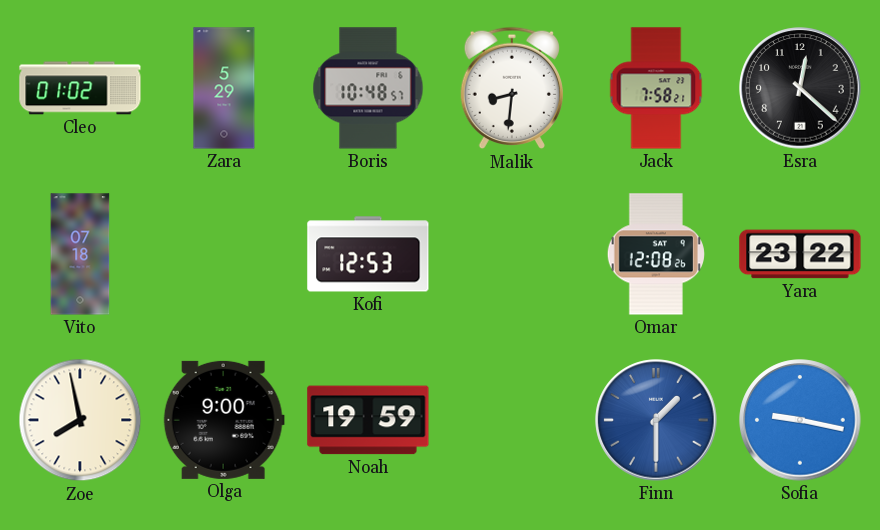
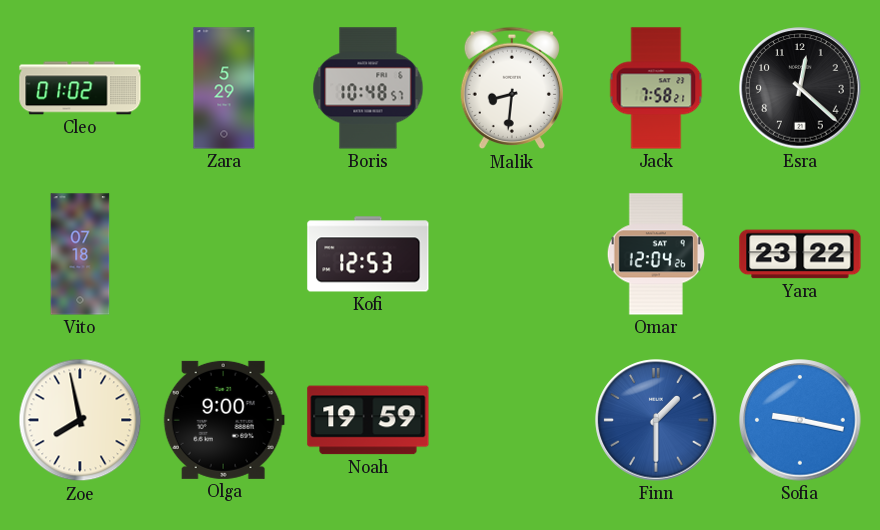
Omar: 12:08 -> 12:04
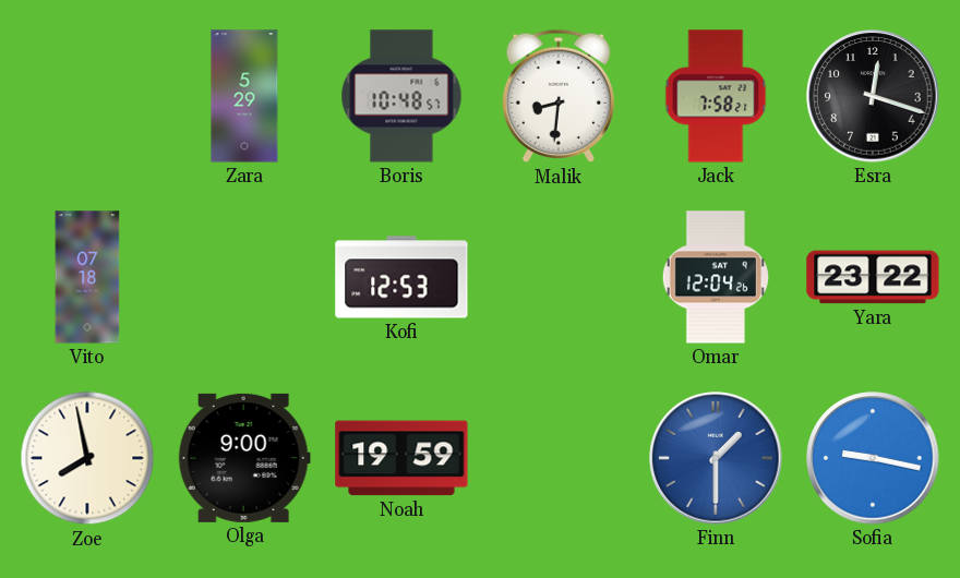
Cleo: 01:02 -> none
Esra: 12:22 -> 12:18
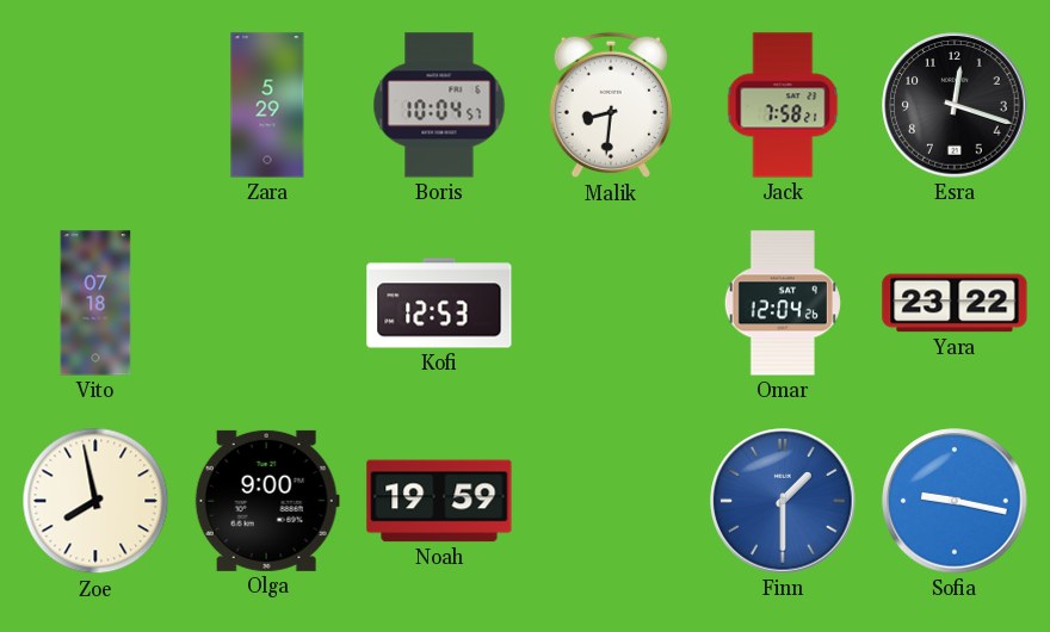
Boris: 10:48 -> 10:04
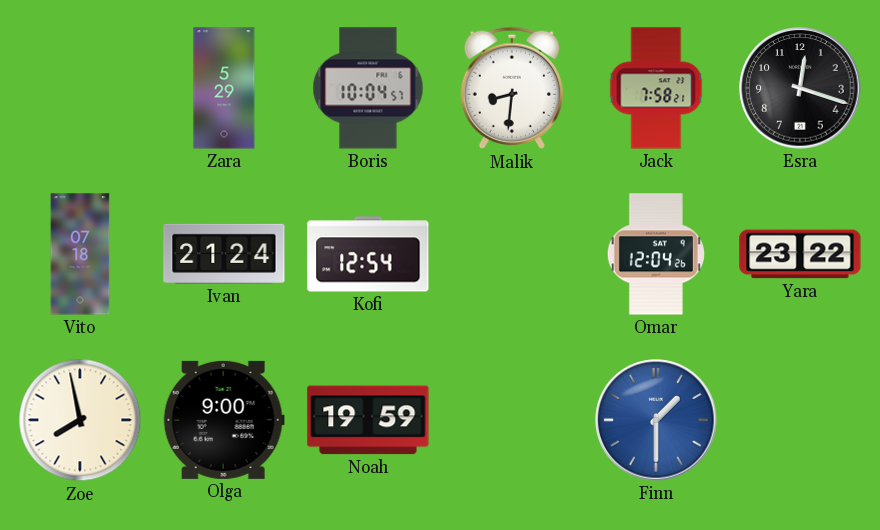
Ivan: none -> 21:24
Kofi: 12:53 -> 12:54
Sofia: 9:17 -> none
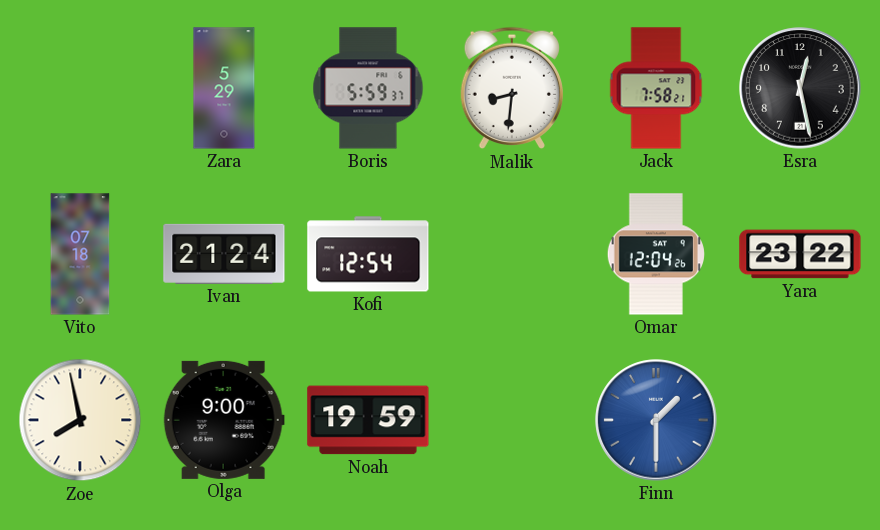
Boris: 10:04 -> 5:59
Esra: 12:18 -> 12:28
